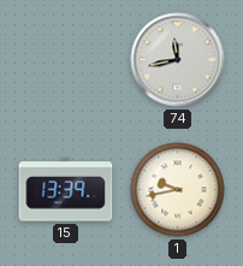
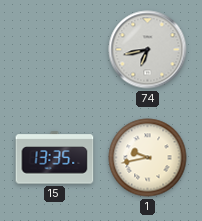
74: 11:43 -> 6:43
15: 13:39 -> 13:35
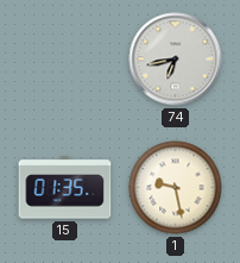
15: 13:35 -> 01:35
1: 9:43 -> 9:28
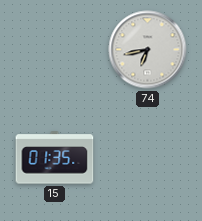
1: 9:28 -> none
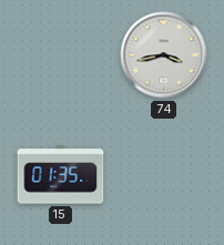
74: 6:43 -> 3:43
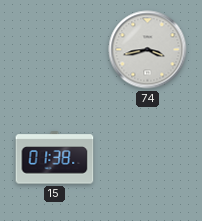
15: 01:35 -> 01:38
